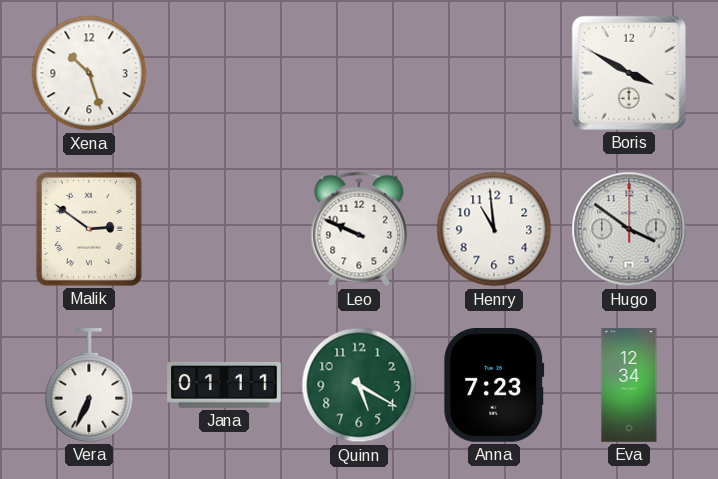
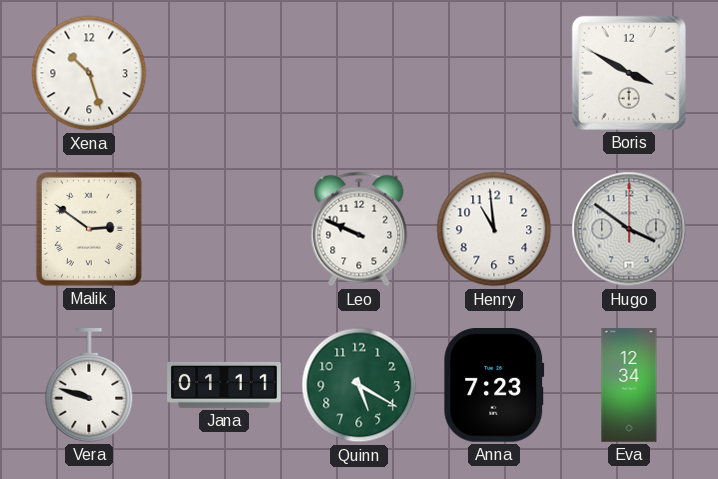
Vera: 6:34 -> 9:48
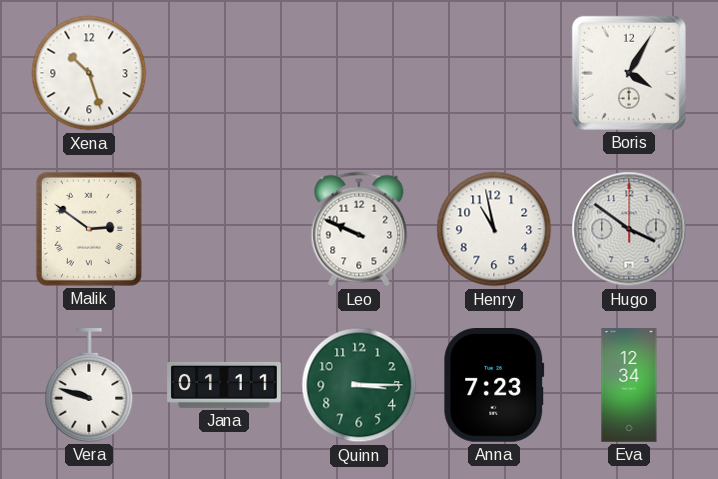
Boris: 3:50 -> 4:05
Henry: 10:59 -> 10:58
Quinn: 5:20 -> 3:15
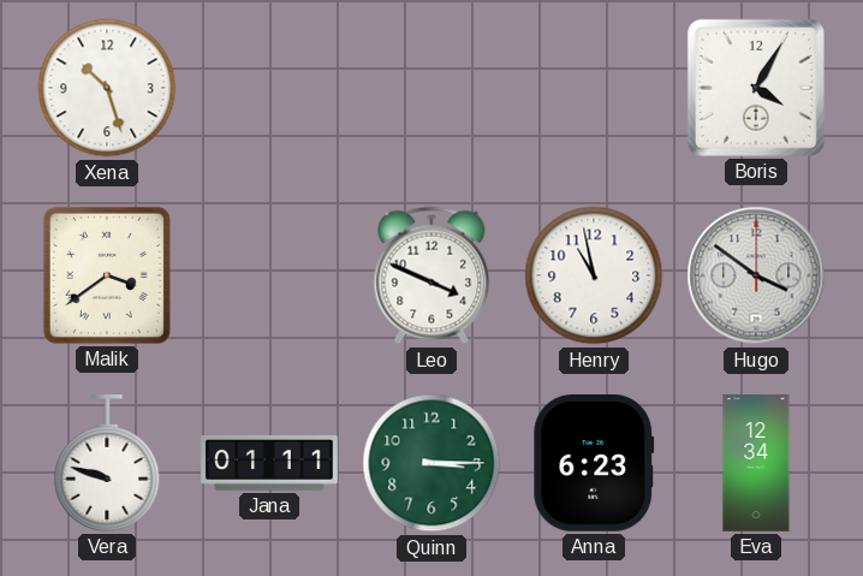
Malik: 2:51 -> 3:39
Leo: 9:49 -> 3:49
Anna: 7:23 -> 6:23
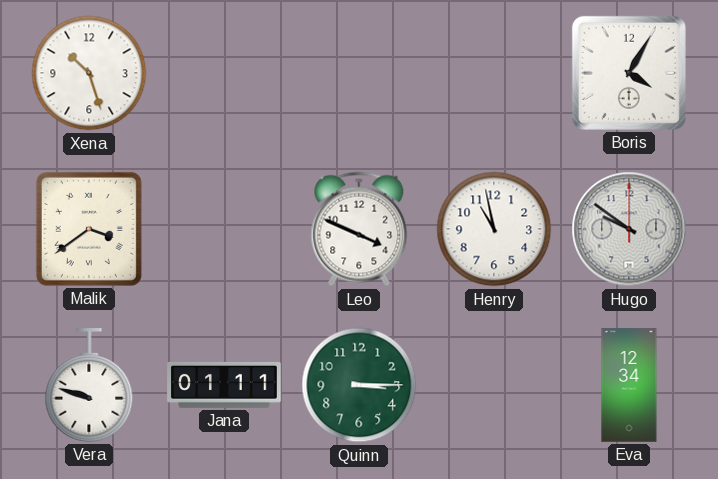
Hugo: 3:51 -> 9:51
Anna: 6:23 -> none
